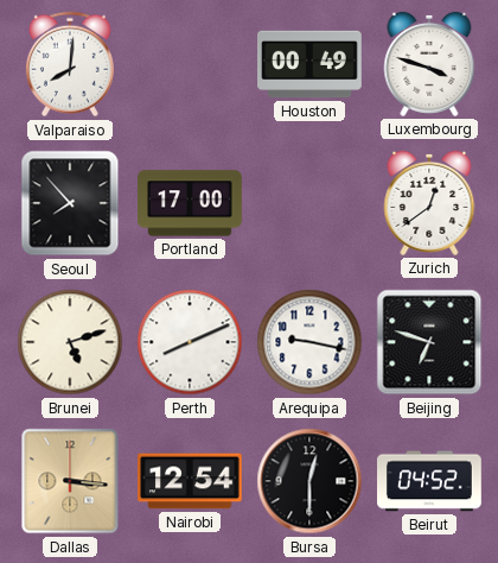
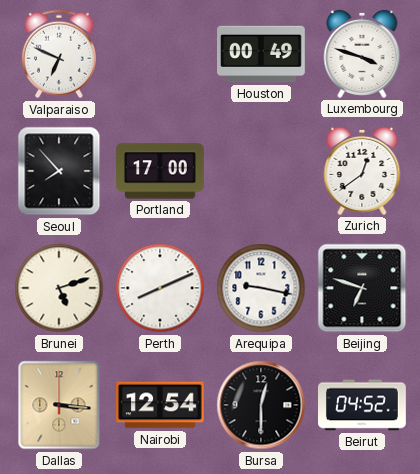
Valparaiso: 8:01 -> 6:49
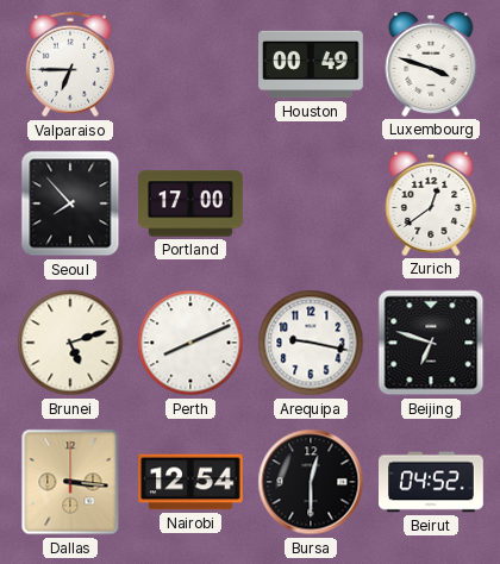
Valparaiso: 6:49 -> 6:45
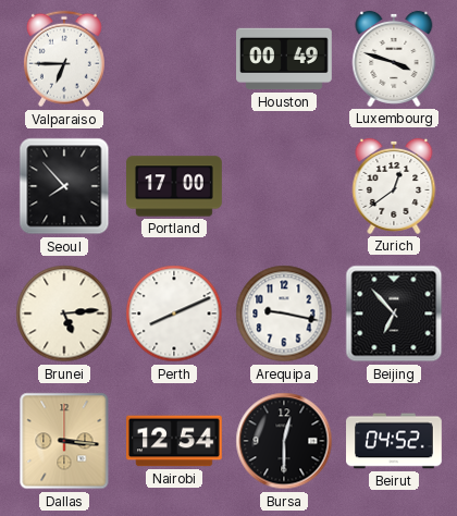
Brunei: 5:12 -> 5:14
Beijing: 6:48 -> 6:53
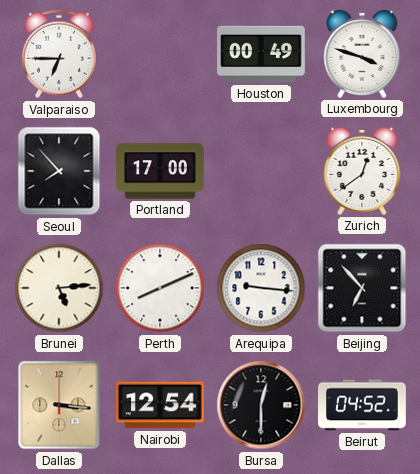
Arequipa: 9:17 -> 9:16
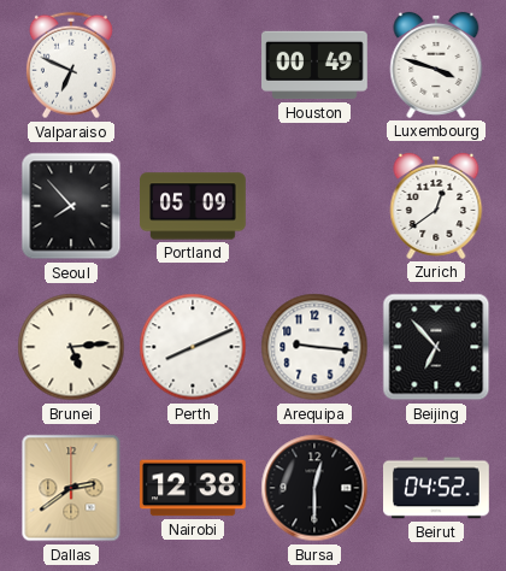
Valparaiso: 6:45 -> 6:49
Portland: 17:00 -> 05:09
Dallas: 3:16 -> 2:39
Nairobi: 12:54 -> 12:38
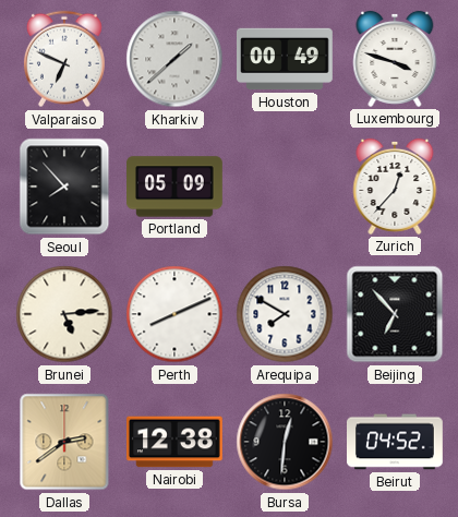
Kharkiv: none -> 1:38
Zurich: 12:39 -> 12:37
Arequipa: 9:16 -> 7:50
Bursa: 12:30 -> 12:31
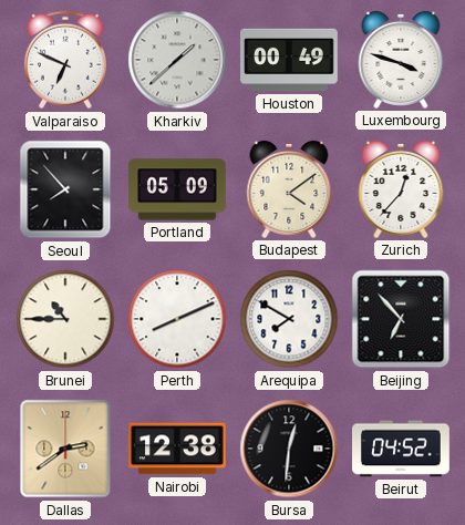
Budapest: none -> 4:09
Brunei: 5:14 -> 10:45
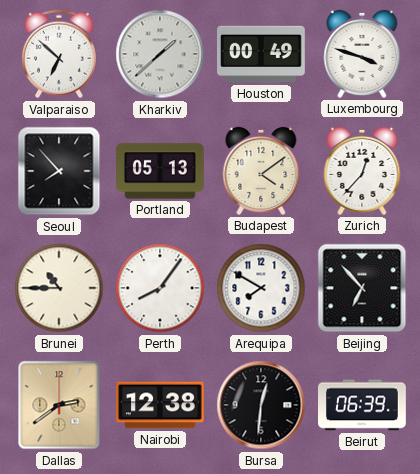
Valparaiso: 6:49 -> 6:52
Portland: 05:09 -> 05:13
Perth: 8:11 -> 8:06
Beirut: 04:52 -> 06:39
